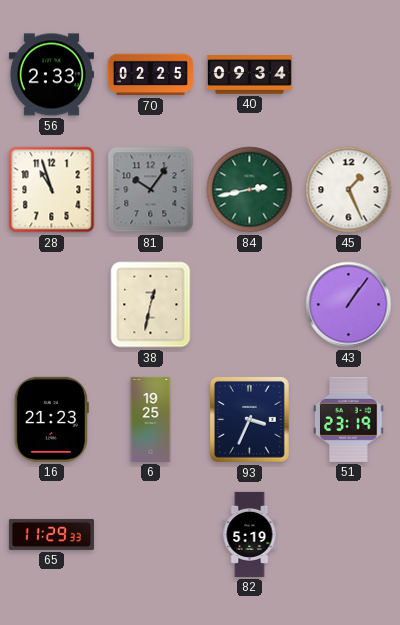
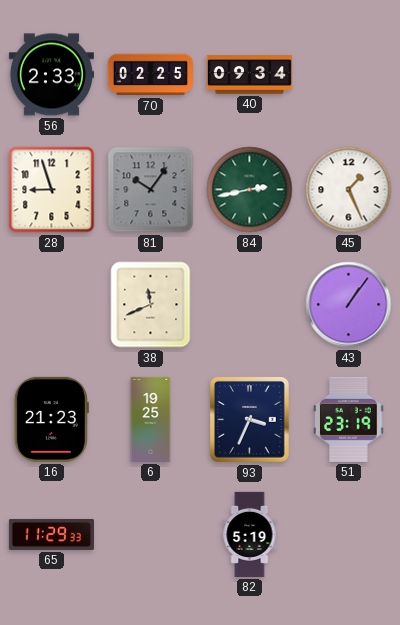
28: 10:57 -> 8:57
38: 12:32 -> 11:41
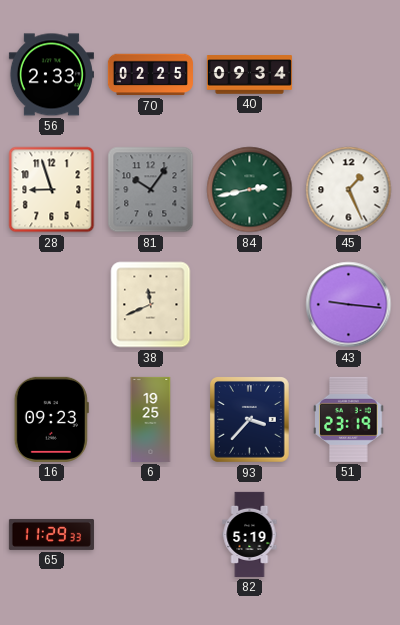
43: 1:06 -> 9:16
16: 21:23 -> 09:23
93: 3:34 -> 3:37
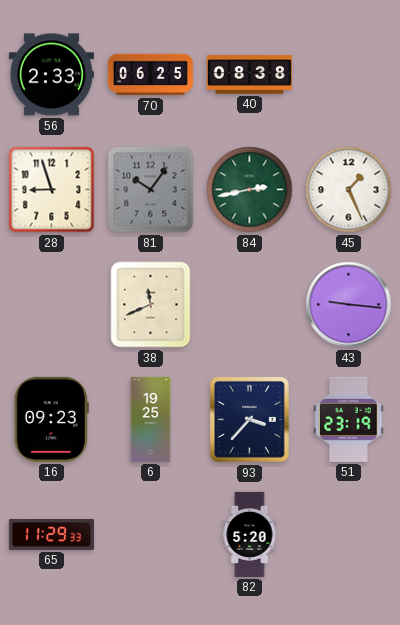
70: 02:25 -> 06:25
40: 09:34 -> 08:38
82: 5:19 -> 5:20
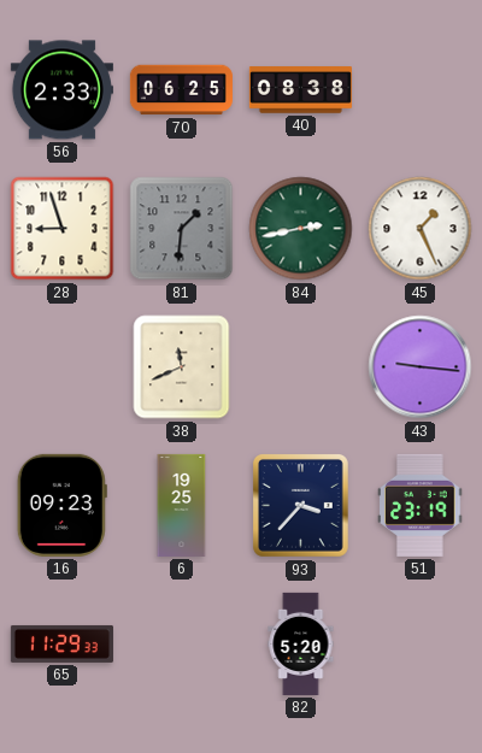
81: 10:06 -> 1:31
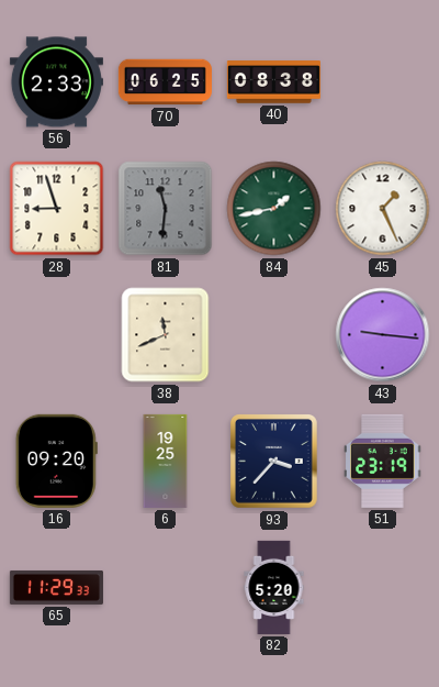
81: 1:31 -> 11:31
84: 2:43 -> 1:43
16: 09:23 -> 09:20
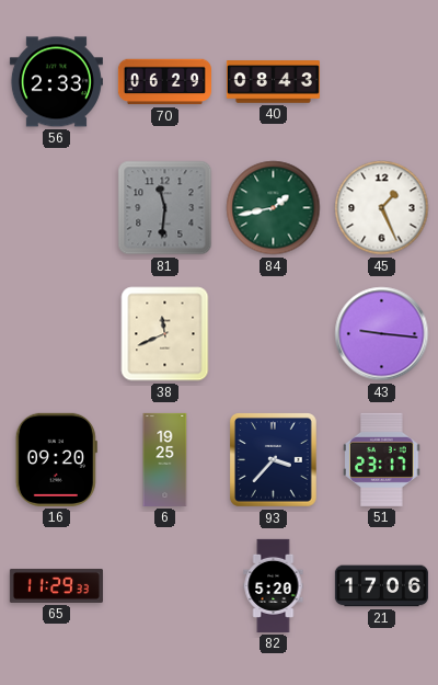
70: 06:25 -> 06:29
40: 08:38 -> 08:43
28: 8:57 -> none
51: 23:19 -> 23:17
21: none -> 17:06
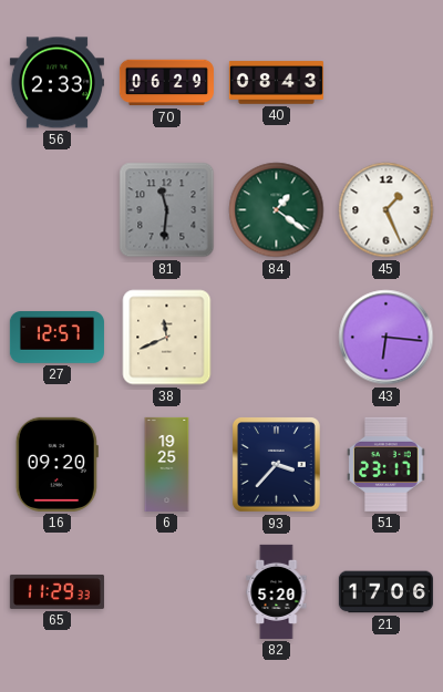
84: 1:43 -> 1:21
27: none -> 12:57
43: 9:16 -> 6:16
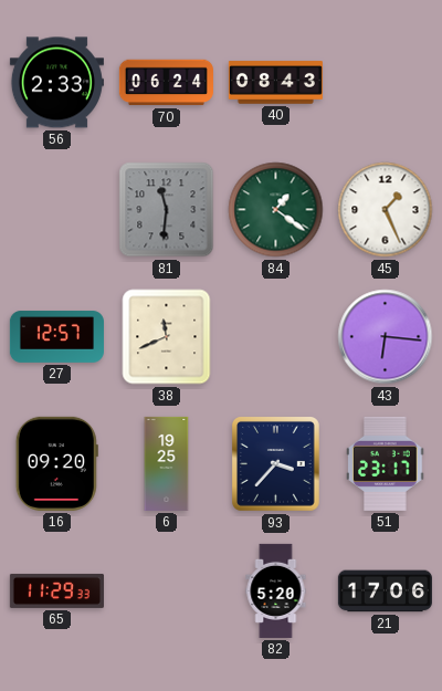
70: 06:29 -> 06:24
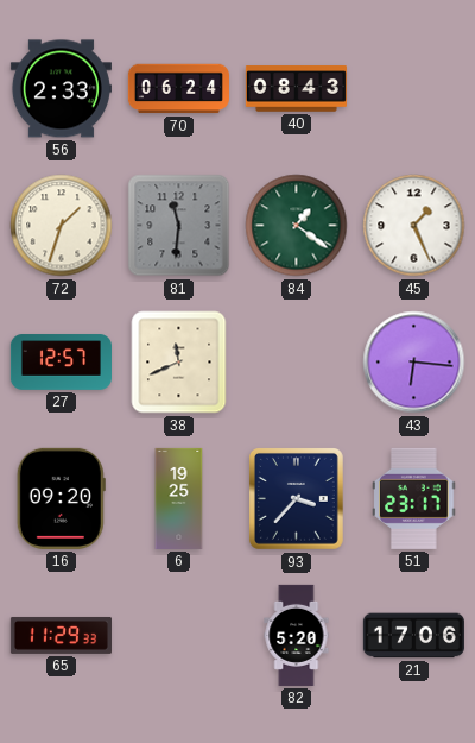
72: none -> 1:33
